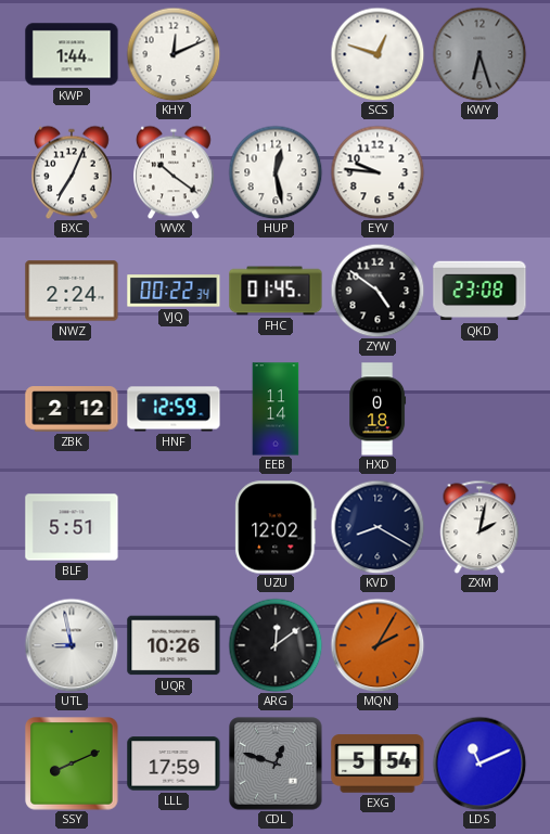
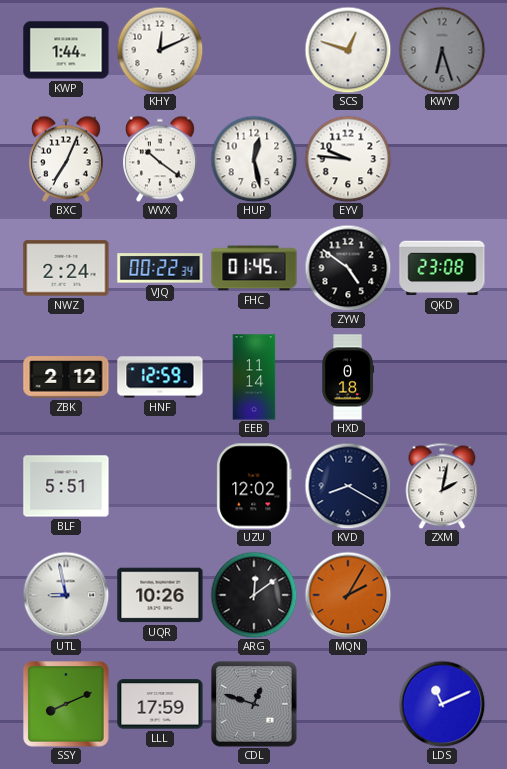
EXG: 5:54 -> none
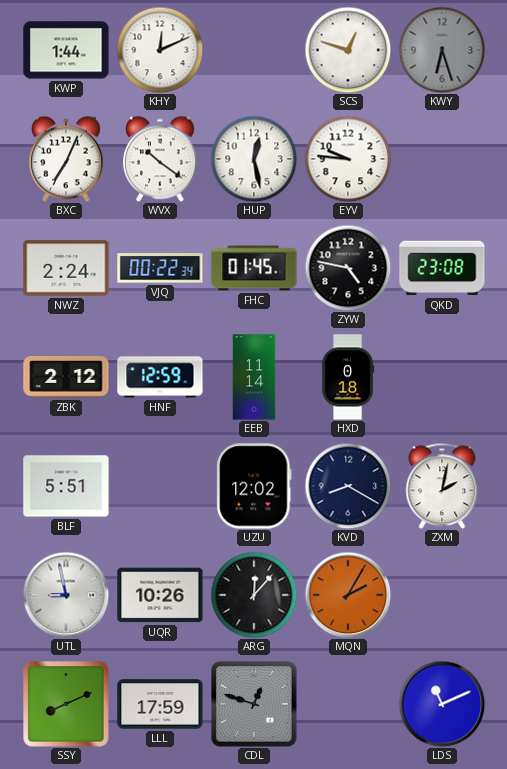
ZYW: 4:51 -> 4:47
ARG: 12:09 -> 12:07
